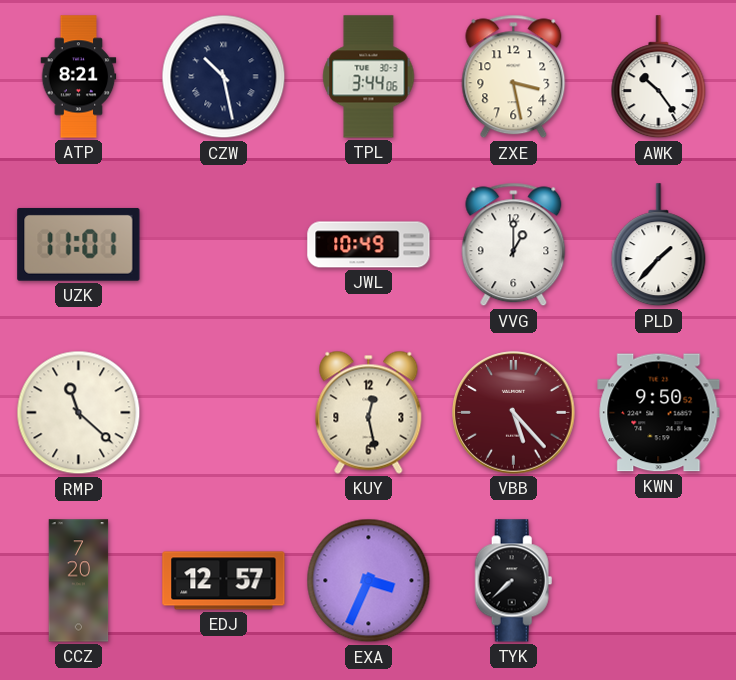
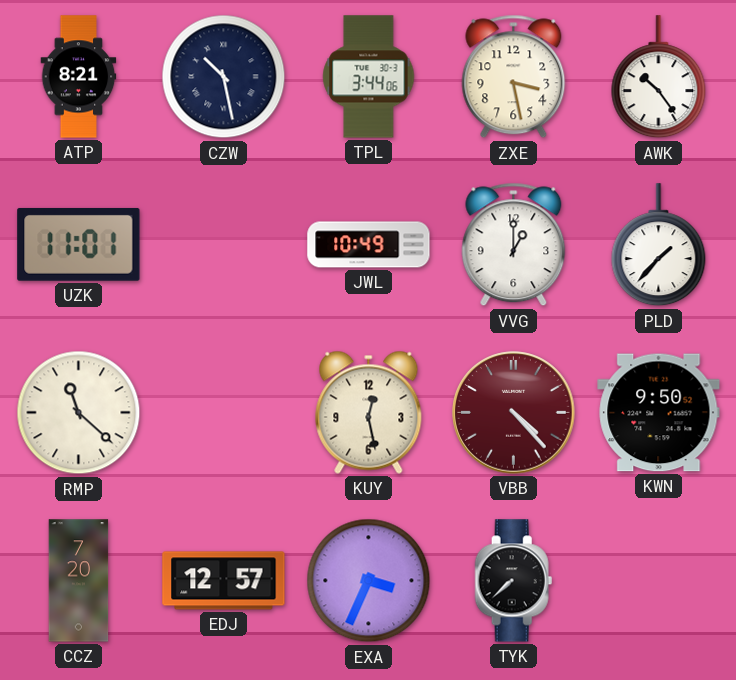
VBB: 5:23 -> 4:23
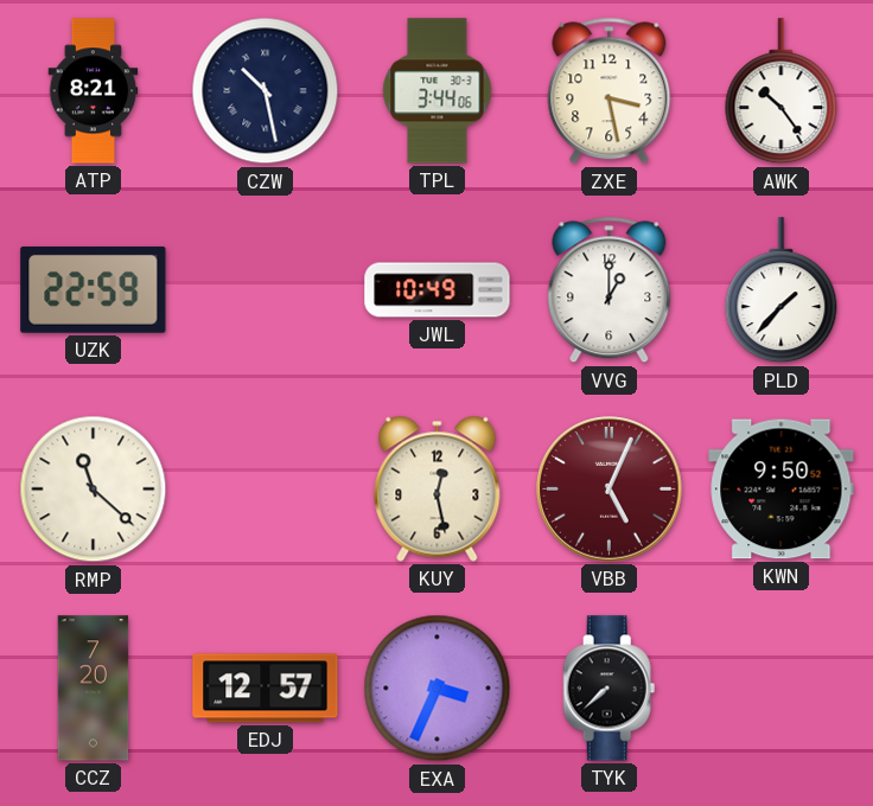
UZK: 11:01 -> 22:59
VBB: 4:23 -> 5:04
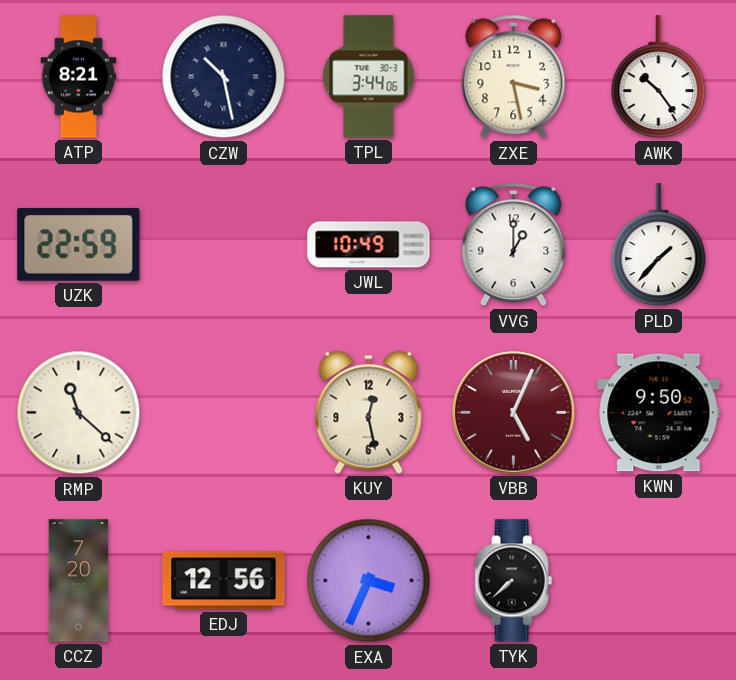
EDJ: 12:57 -> 12:56
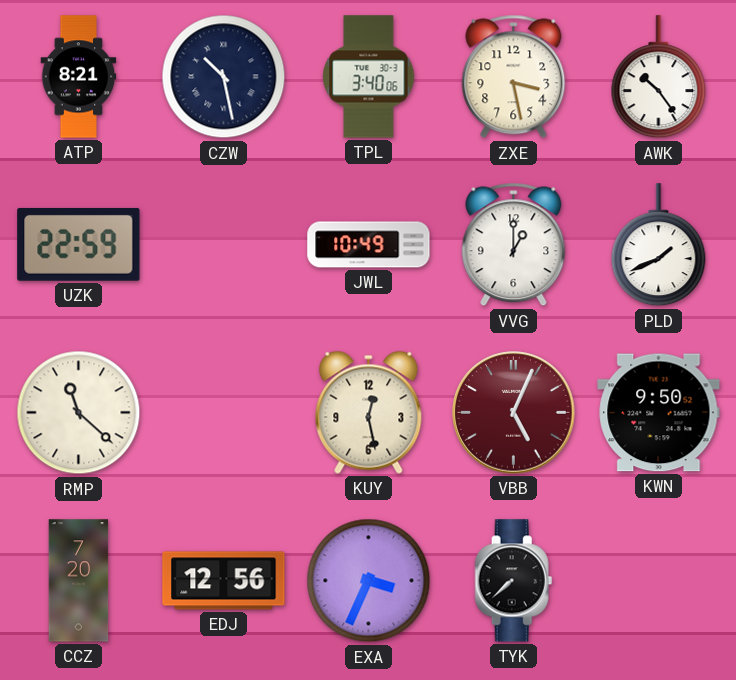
TPL: 3:44 -> 3:40
PLD: 1:37 -> 1:41
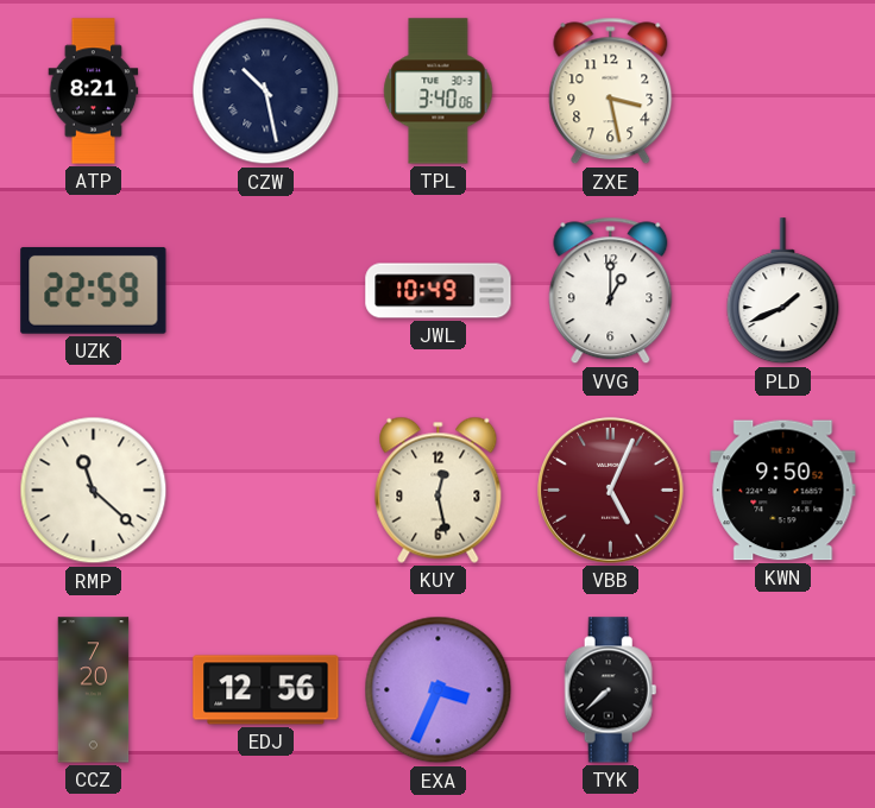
AWK: 10:24 -> none
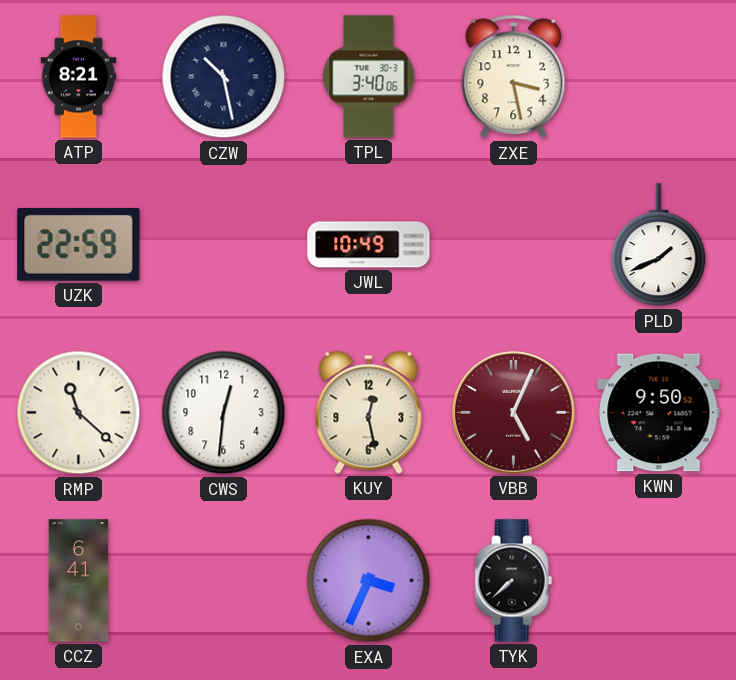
VVG: 1:00 -> none
CWS: none -> 12:31
CCZ: 7:20 -> 6:41
EDJ: 12:56 -> none
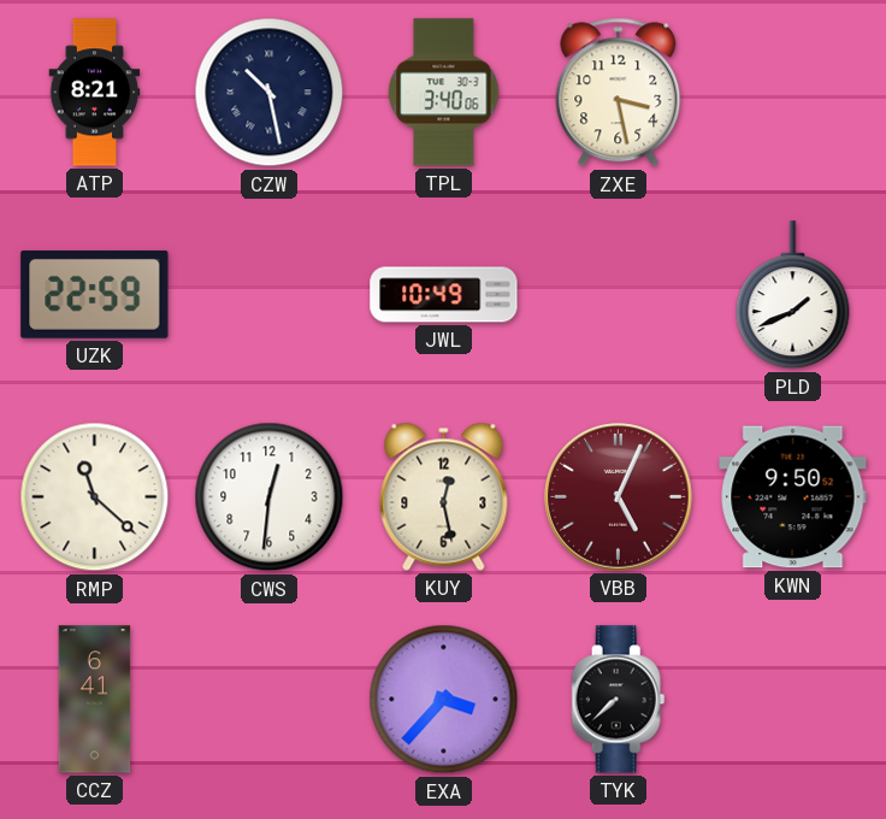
EXA: 3:34 -> 3:37
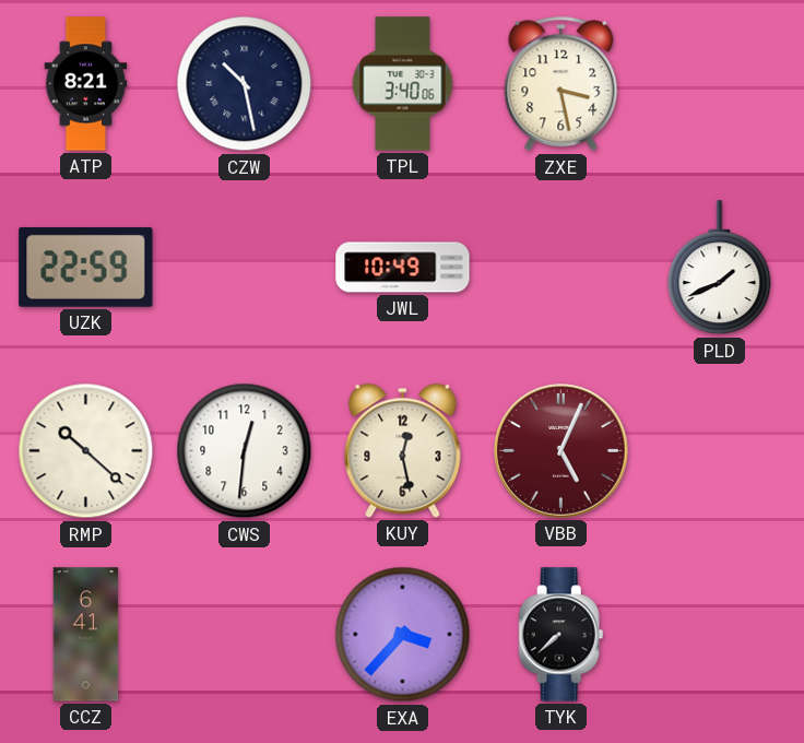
RMP: 11:22 -> 10:22
KWN: 9:50 -> none
